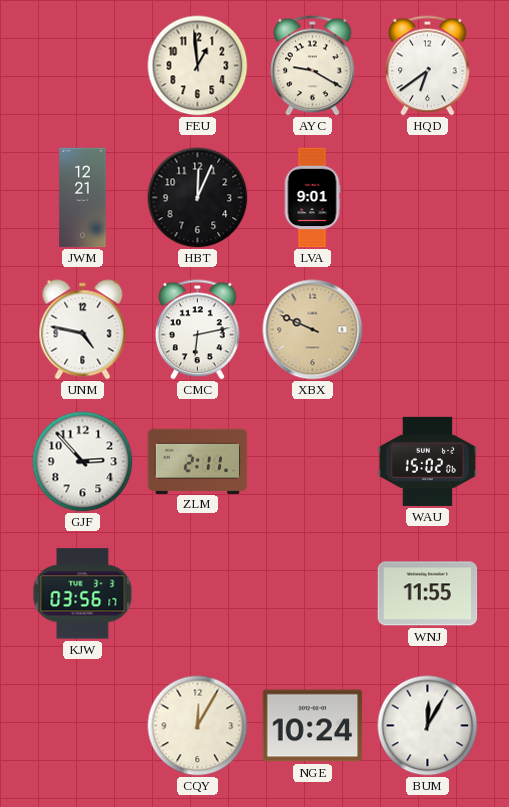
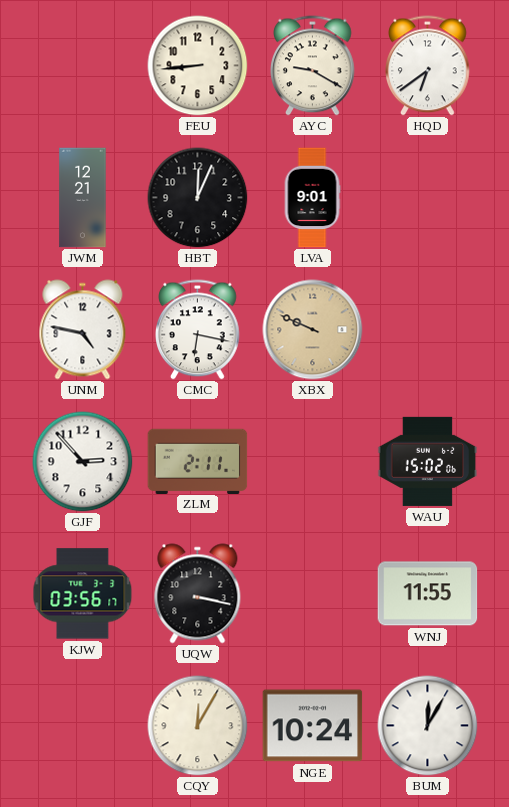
FEU: 12:59 -> 8:44
CMC: 6:13 -> 6:17
UQW: none -> 3:17
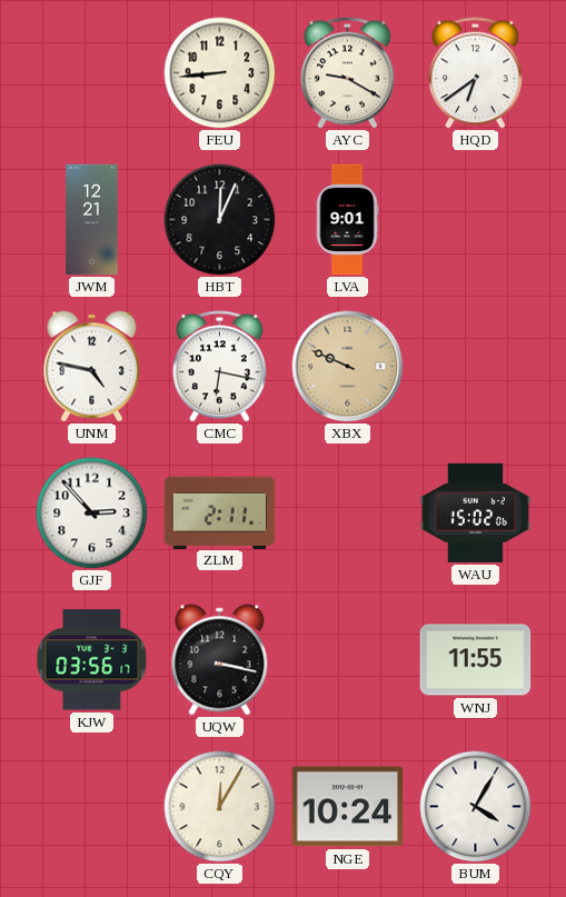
BUM: 12:05 -> 4:05
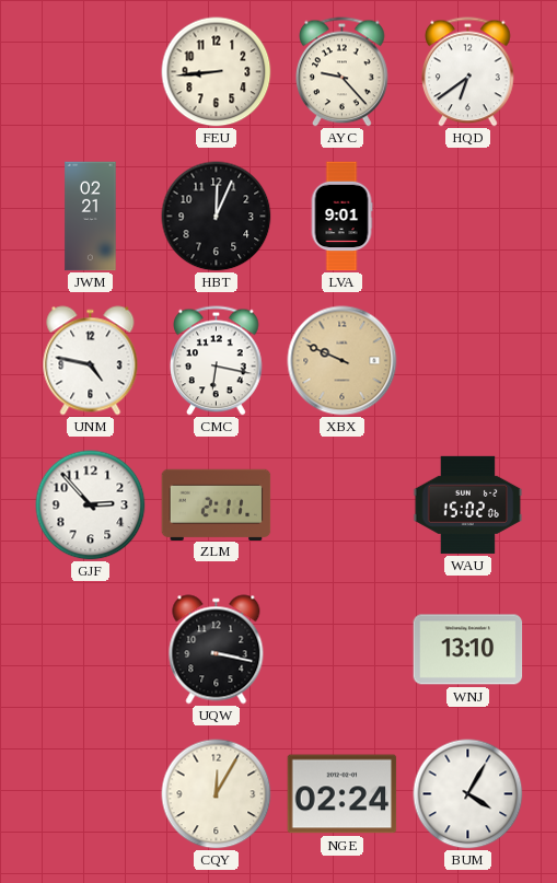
AYC: 9:20 -> 9:23
JWM: 12:21 -> 02:21
KJW: 03:56 -> none
WNJ: 11:55 -> 13:10
NGE: 10:24 -> 02:24
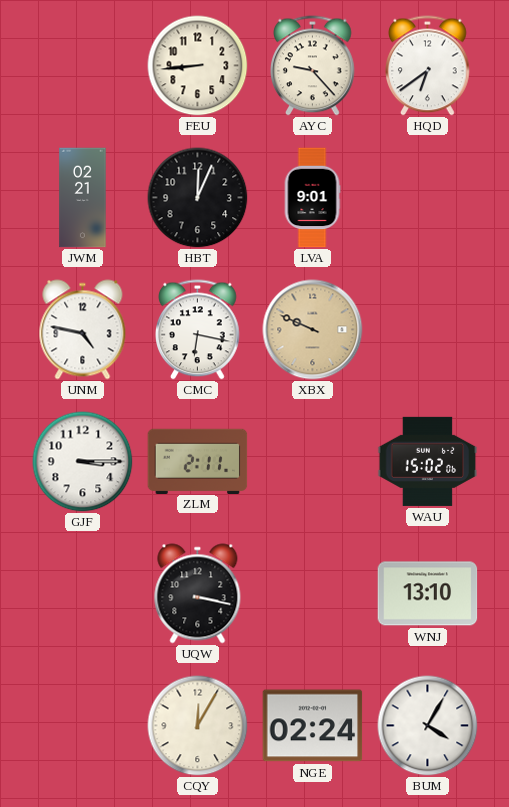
GJF: 2:53 -> 3:15
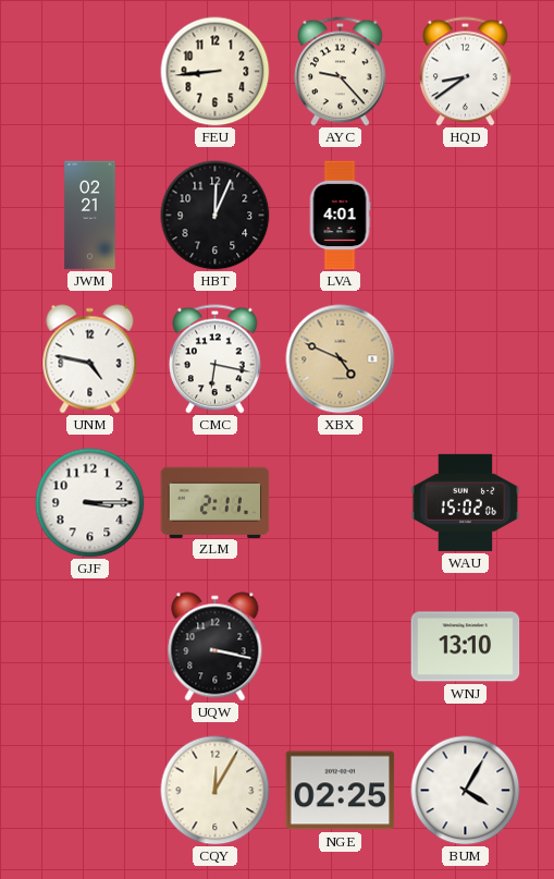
HQD: 6:39 -> 8:39
LVA: 9:01 -> 4:01
XBX: 9:49 -> 4:49
NGE: 02:24 -> 02:25
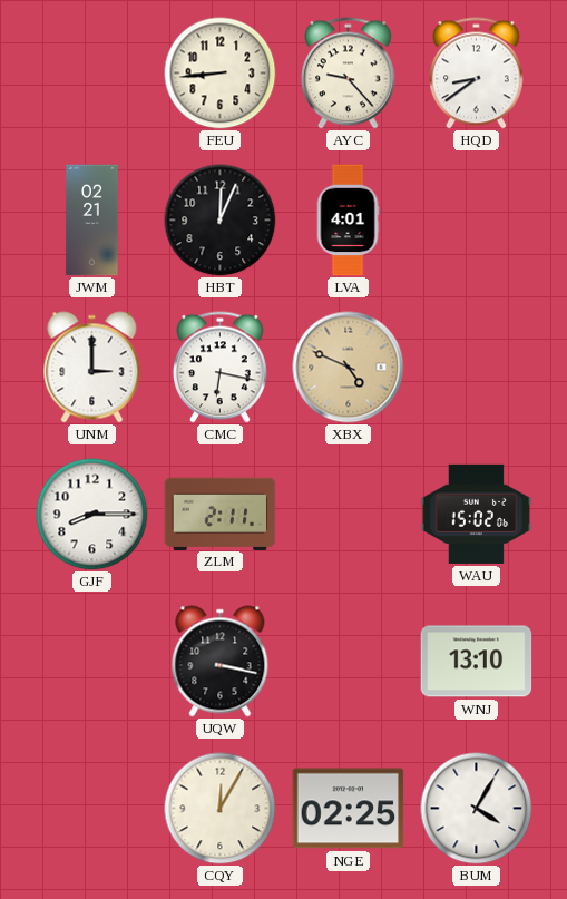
UNM: 4:47 -> 3:00
GJF: 3:15 -> 8:15
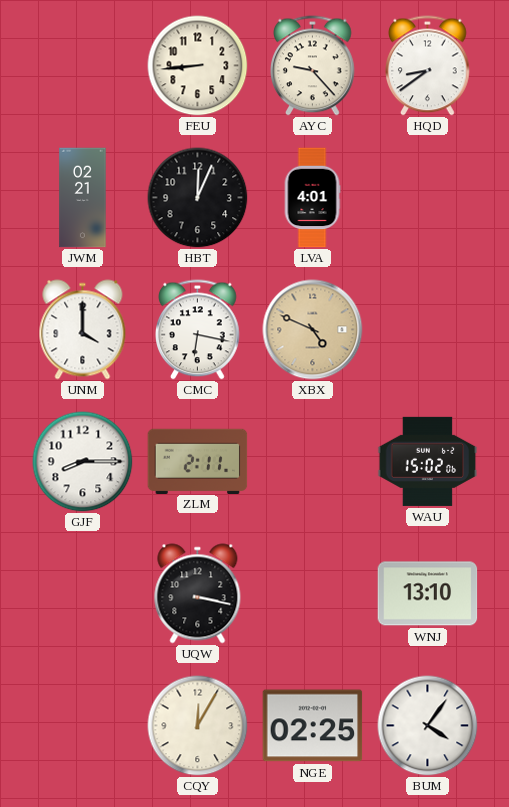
UNM: 3:00 -> 4:00
BUM: 4:05 -> 4:06
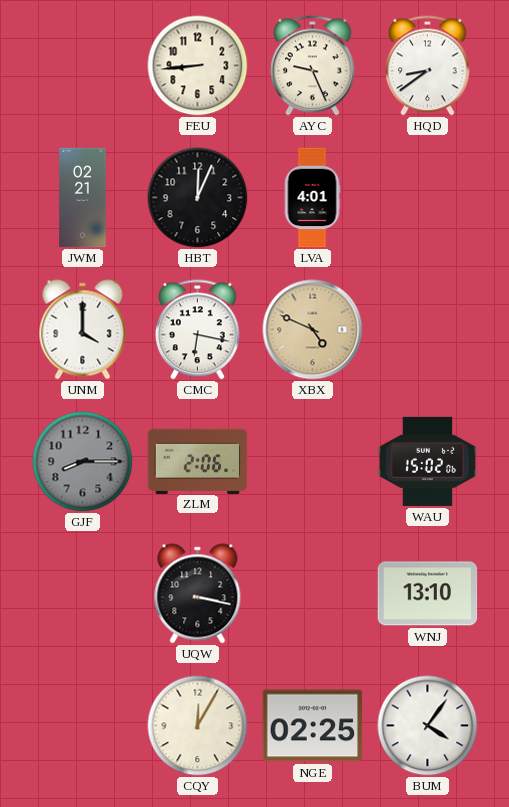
AYC: 9:23 -> 9:26
GJF dial: white -> grey
ZLM: 2:11 -> 2:06
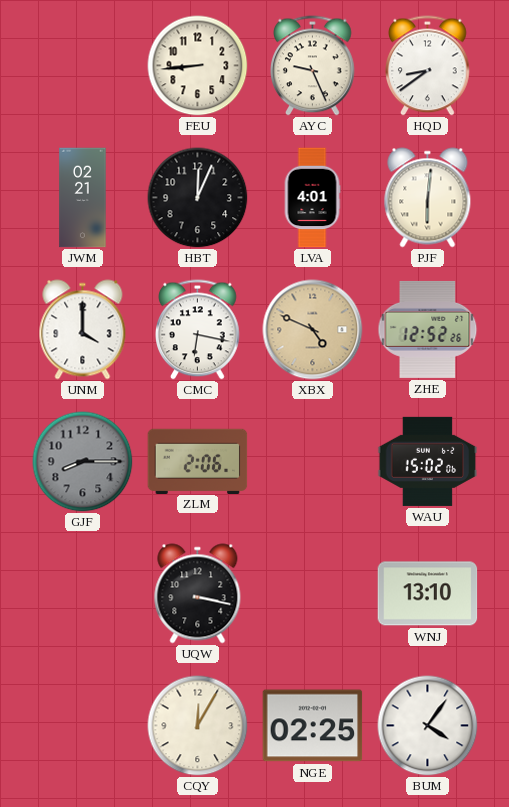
PJF: none -> 6:01
ZHE: none -> 12:52
